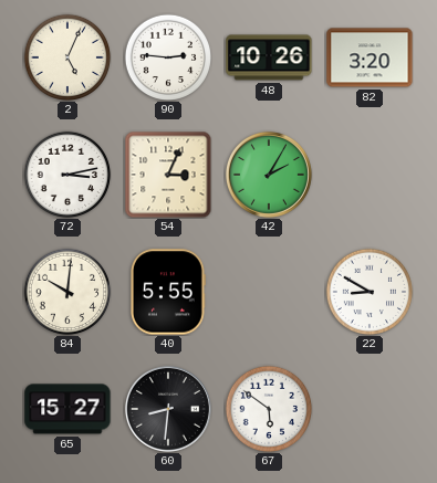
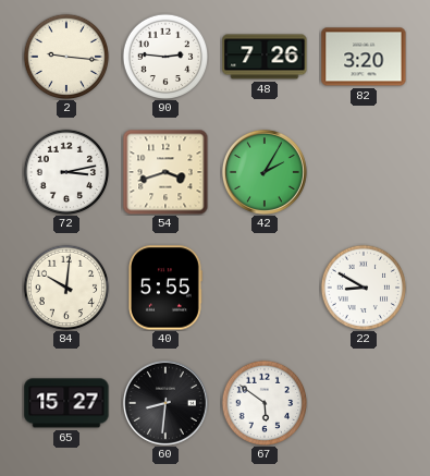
2: 5:04 -> 9:16
48: 10:26 -> 7:26
54: 3:04 -> 3:42
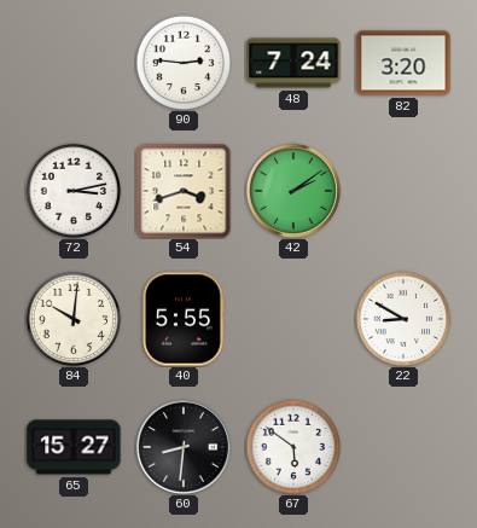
2: 9:16 -> none
48: 7:26 -> 7:24
42: 2:05 -> 2:09
